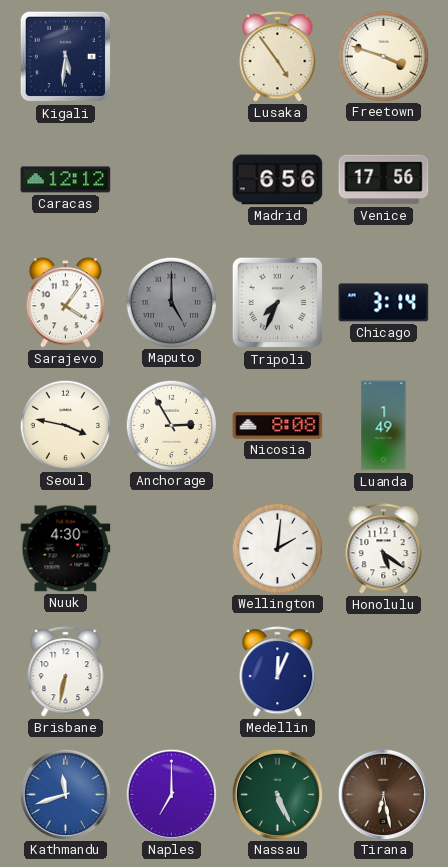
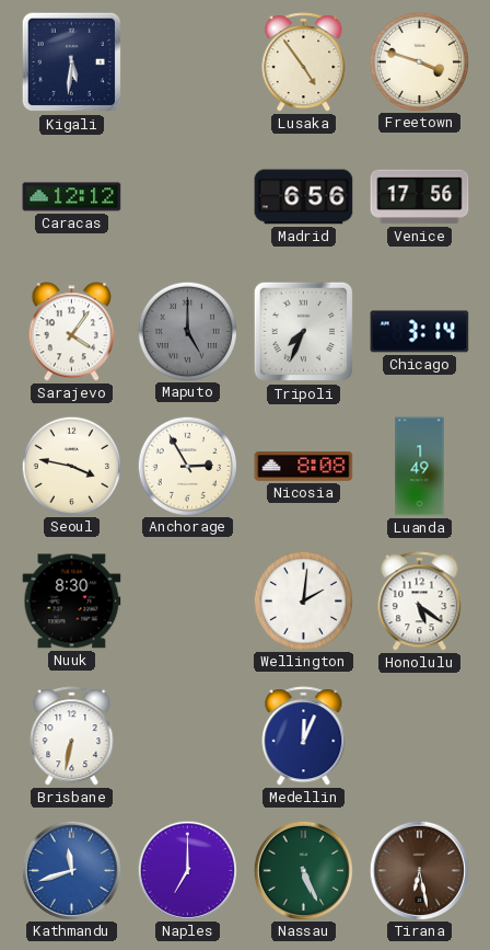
Nuuk: 4:30 -> 8:30
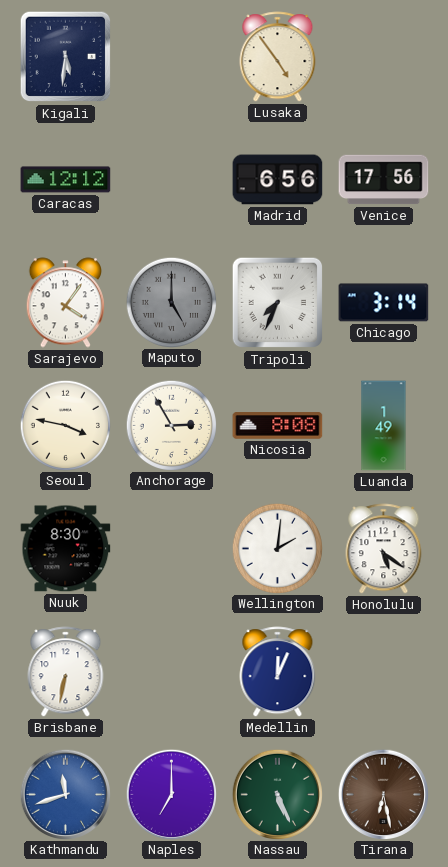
Freetown: 3:48 -> none
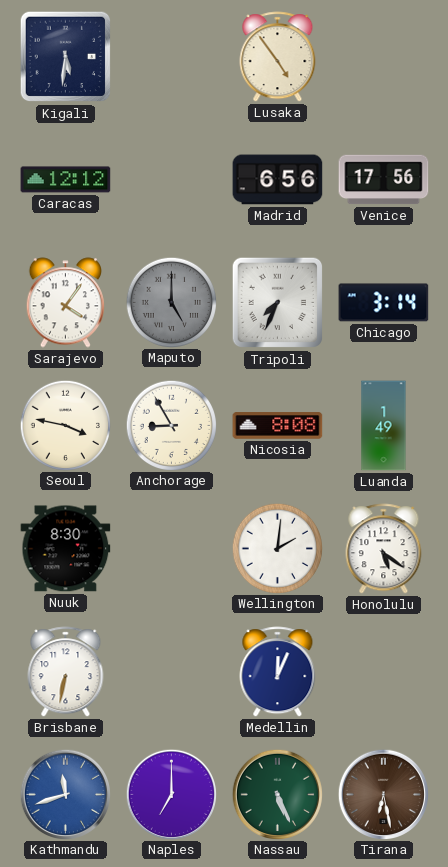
Anchorage: 2:55 -> 8:55
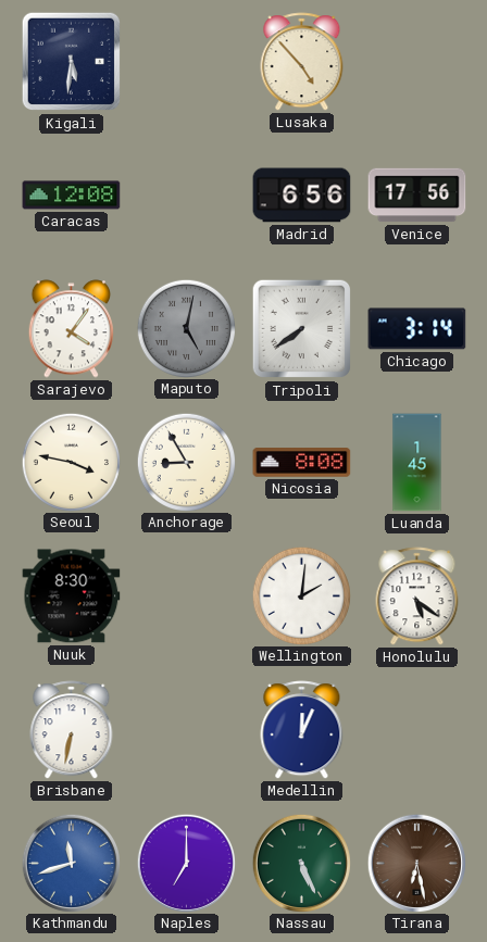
Lusaka: 4:54 -> 4:53
Caracas: 12:12 -> 12:08
Maputo: 5:00 -> 5:02
Tripoli: 7:34 -> 7:39
Luanda: 1:49 -> 1:45
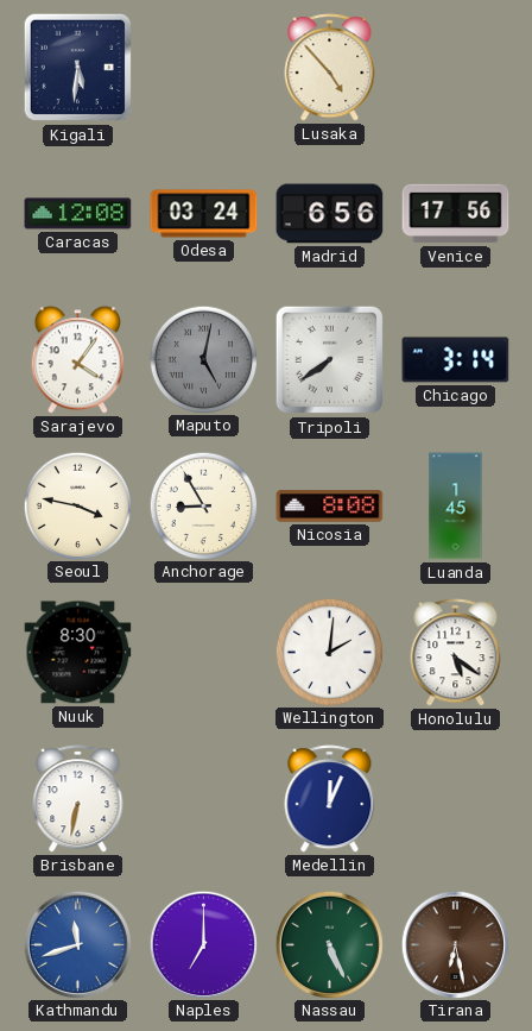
Odesa: none -> 03:24
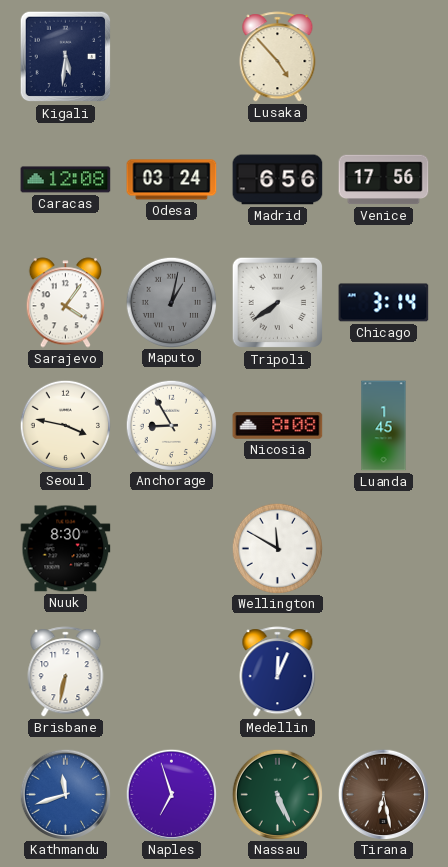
Maputo: 5:02 -> 1:02
Wellington: 2:01 -> 11:50
Honolulu: 5:21 -> none
Naples: 7:00 -> 6:57
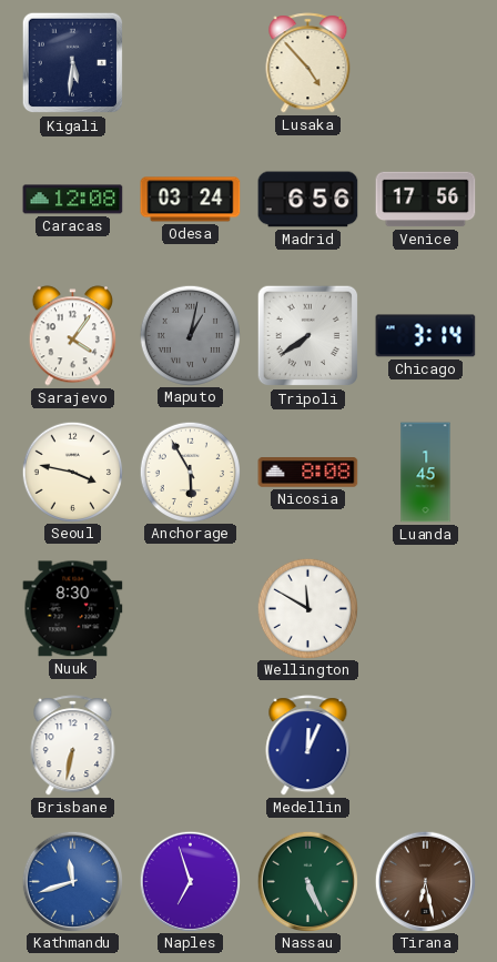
Anchorage: 8:55 -> 5:55
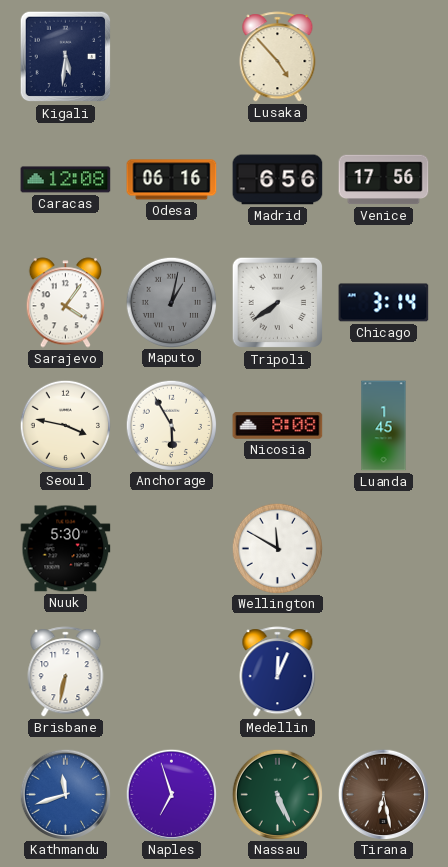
Odesa: 03:24 -> 06:16
Nuuk: 8:30 -> 5:30
